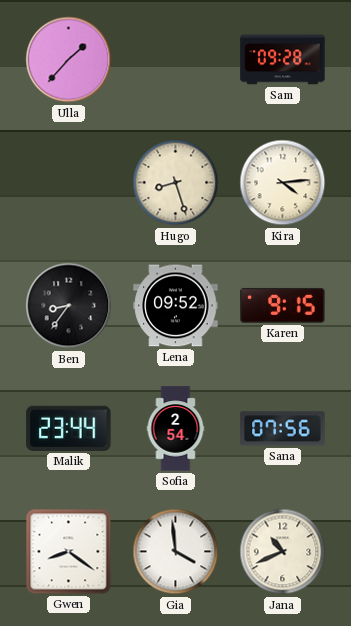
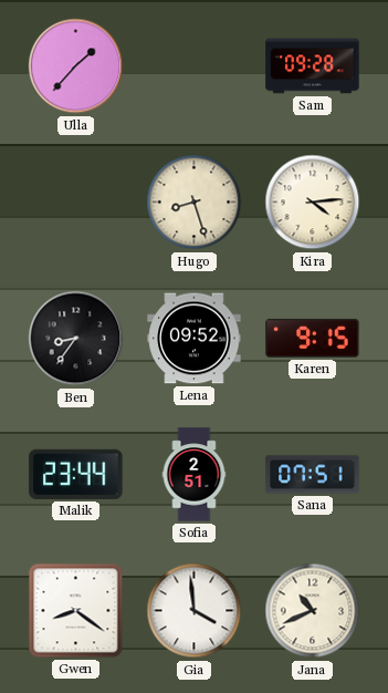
Sofia: 2:54 -> 2:51
Sana: 07:56 -> 07:51
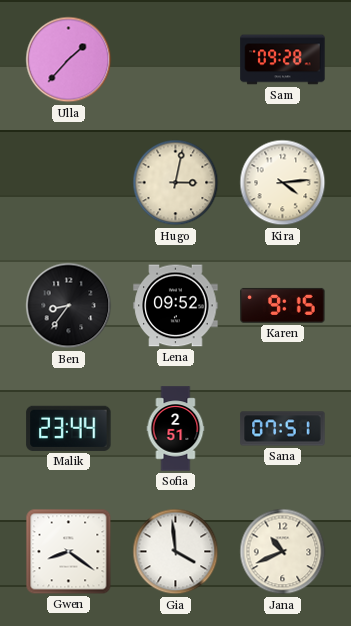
Hugo: 8:27 -> 3:02
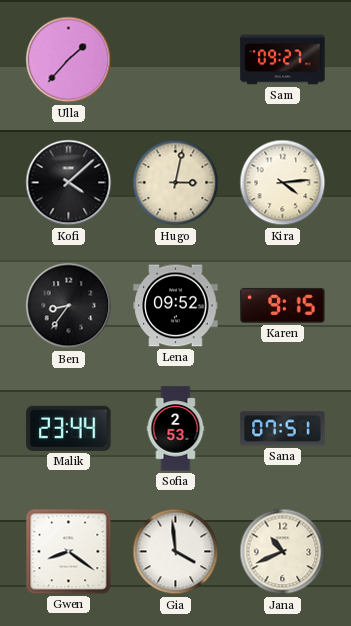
Sam: 09:28 -> 09:27
Kofi: none -> 4:08
Sofia: 2:51 -> 2:53
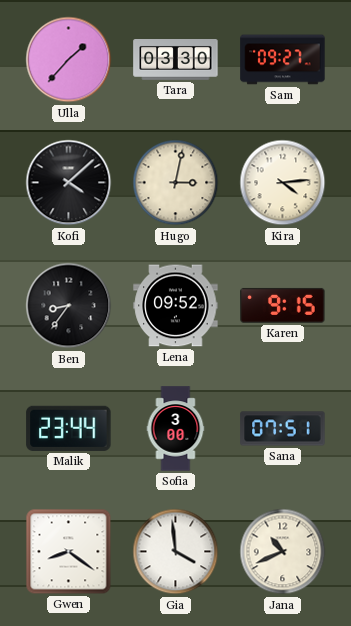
Tara: none -> 03:30
Sofia: 2:53 -> 3:00
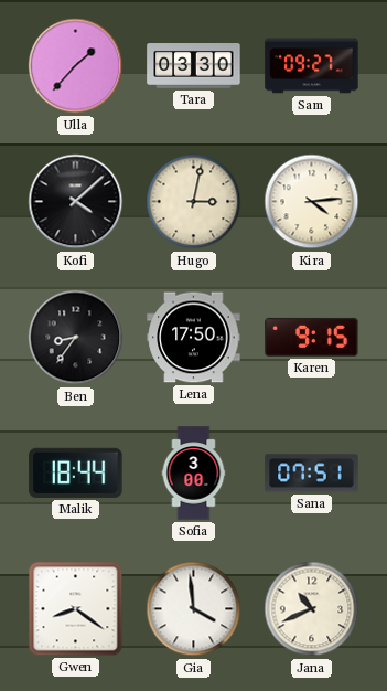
Lena: 09:52 -> 17:50
Malik: 23:44 -> 18:44
